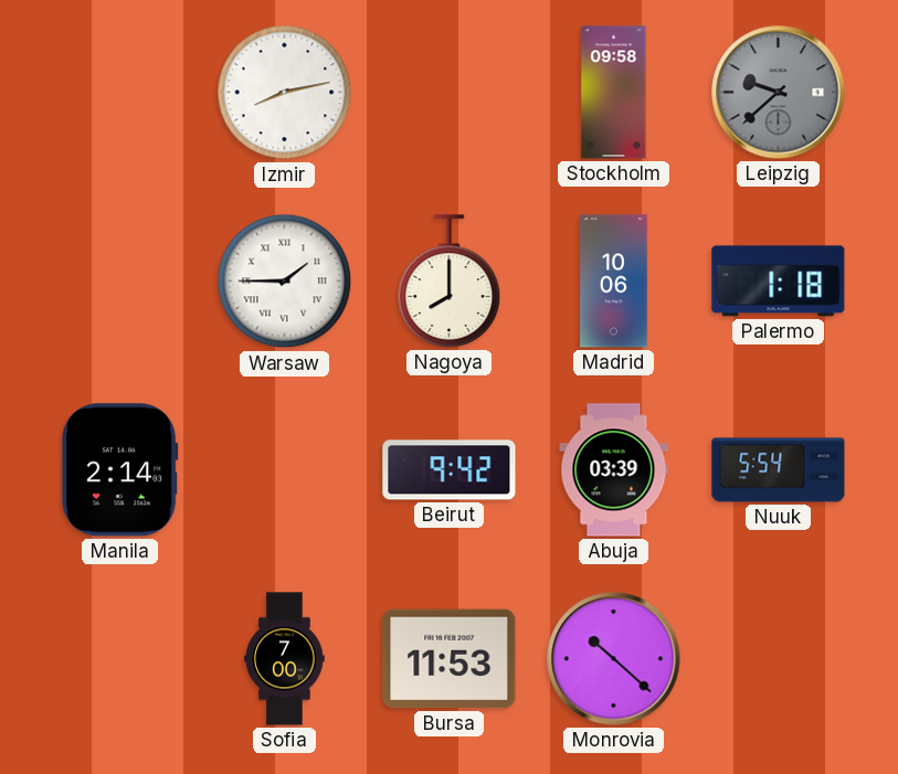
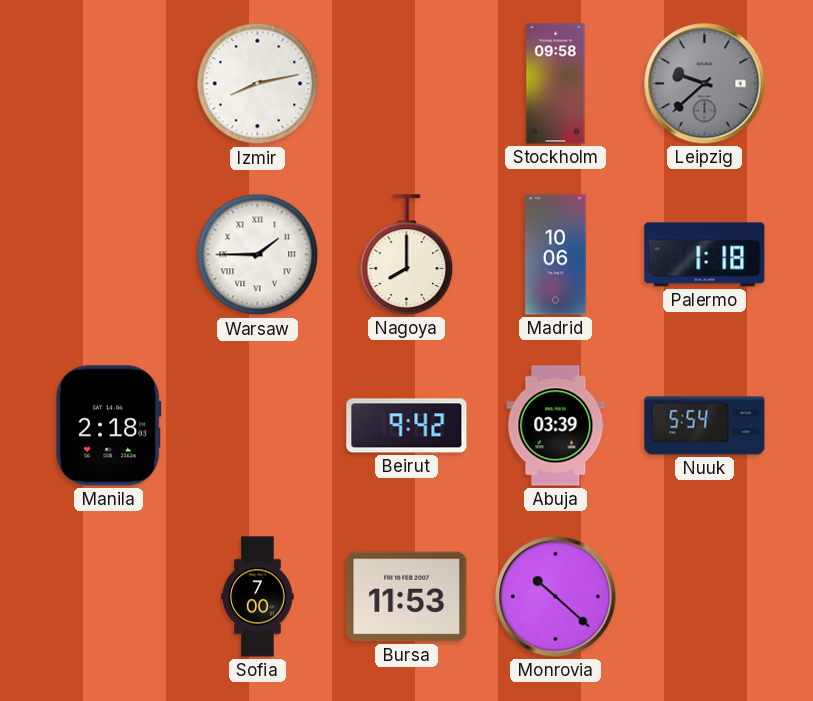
Manila: 2:14 -> 2:18
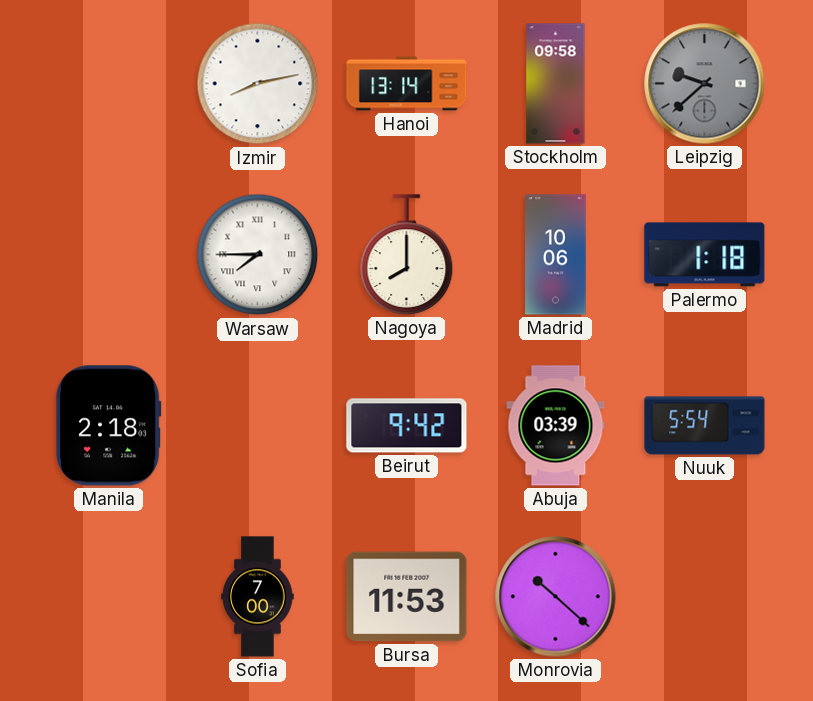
Hanoi: none -> 13:14
Warsaw: 1:45 -> 7:45
